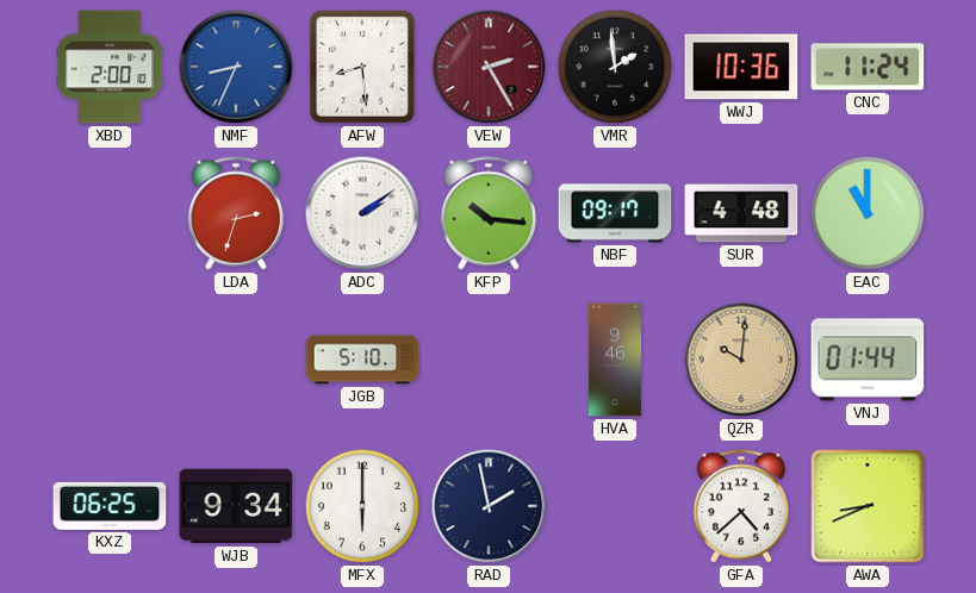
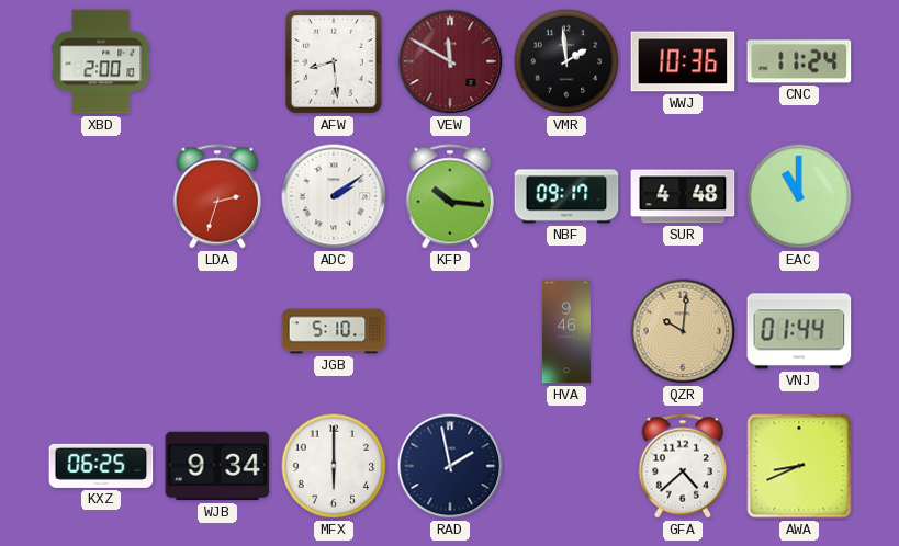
NMF: 8:34 -> none
VEW: 2:25 -> 11:50
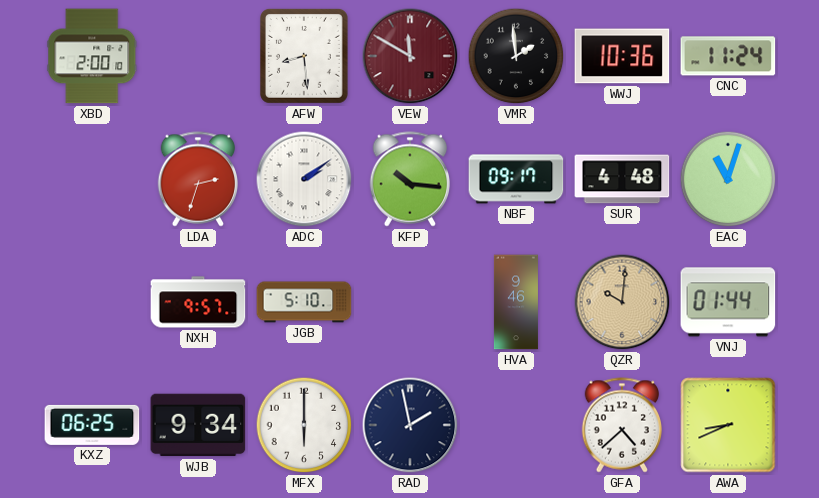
EAC: 11:00 -> 11:03
NXH: none -> 9:57
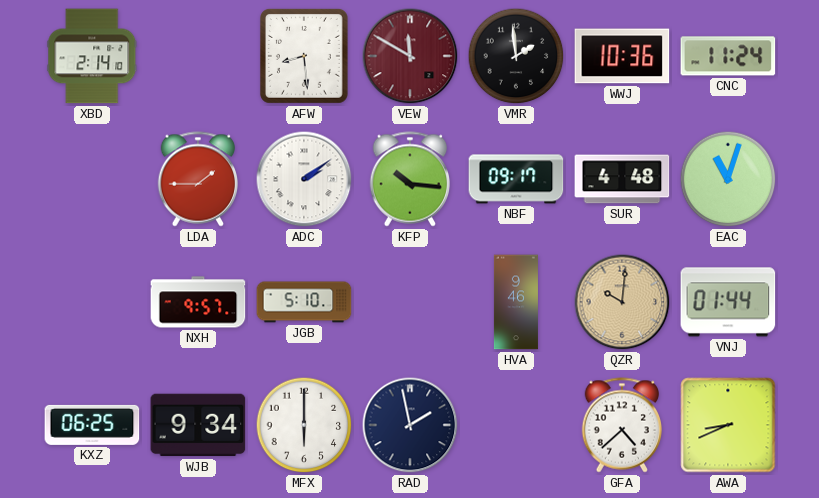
XBD: 2:00 -> 2:14
LDA: 2:33 -> 1:45
